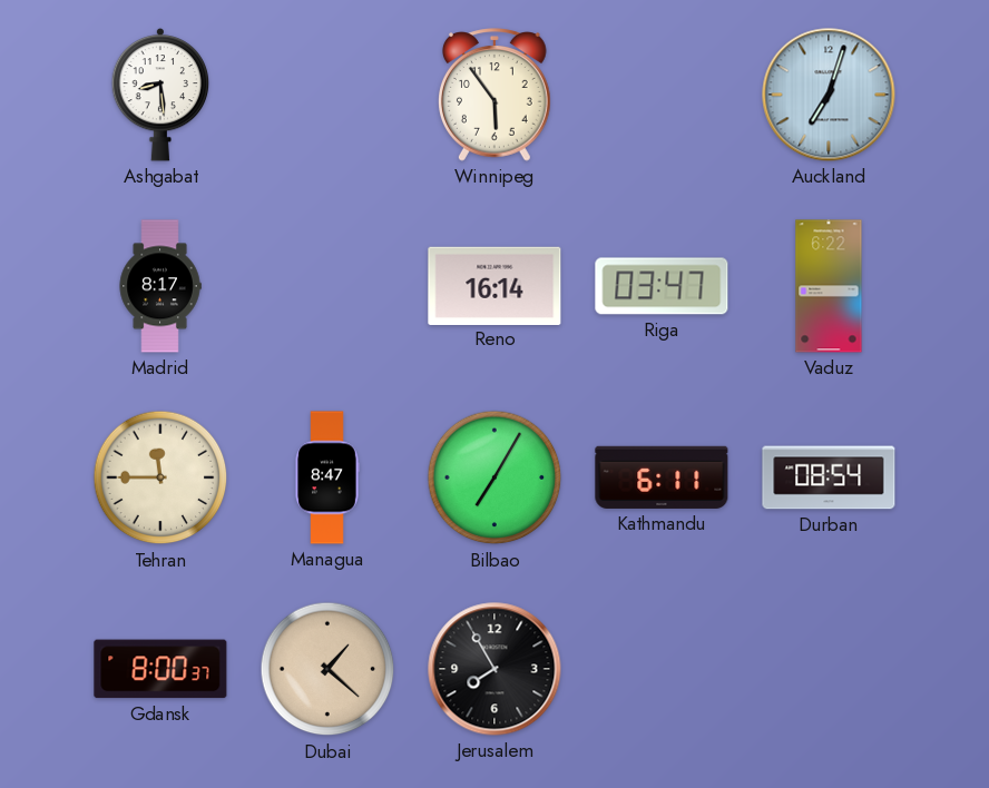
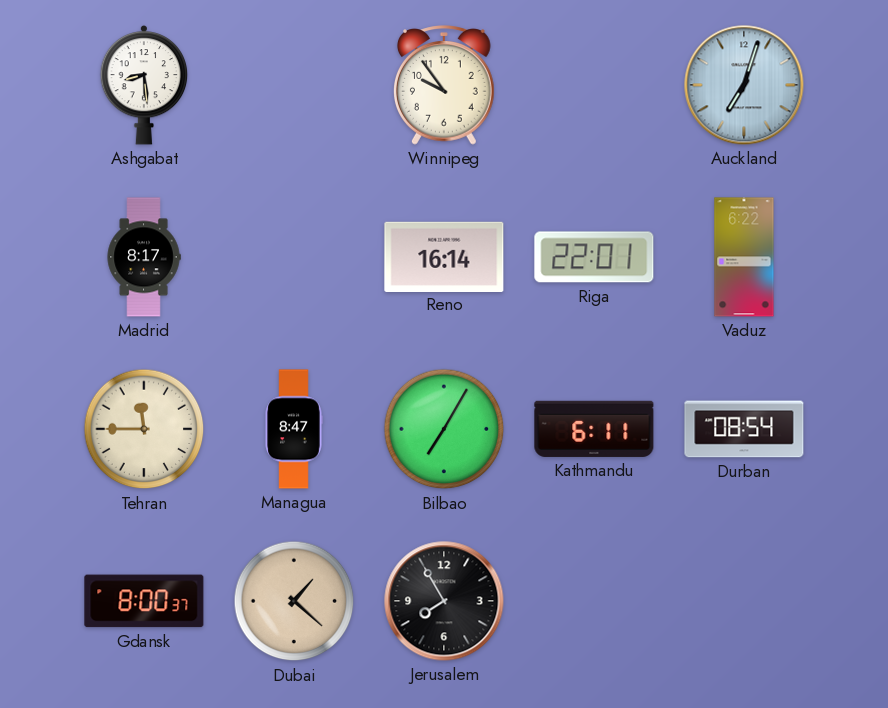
Winnipeg: 5:54 -> 9:54
Riga: 03:47 -> 22:01
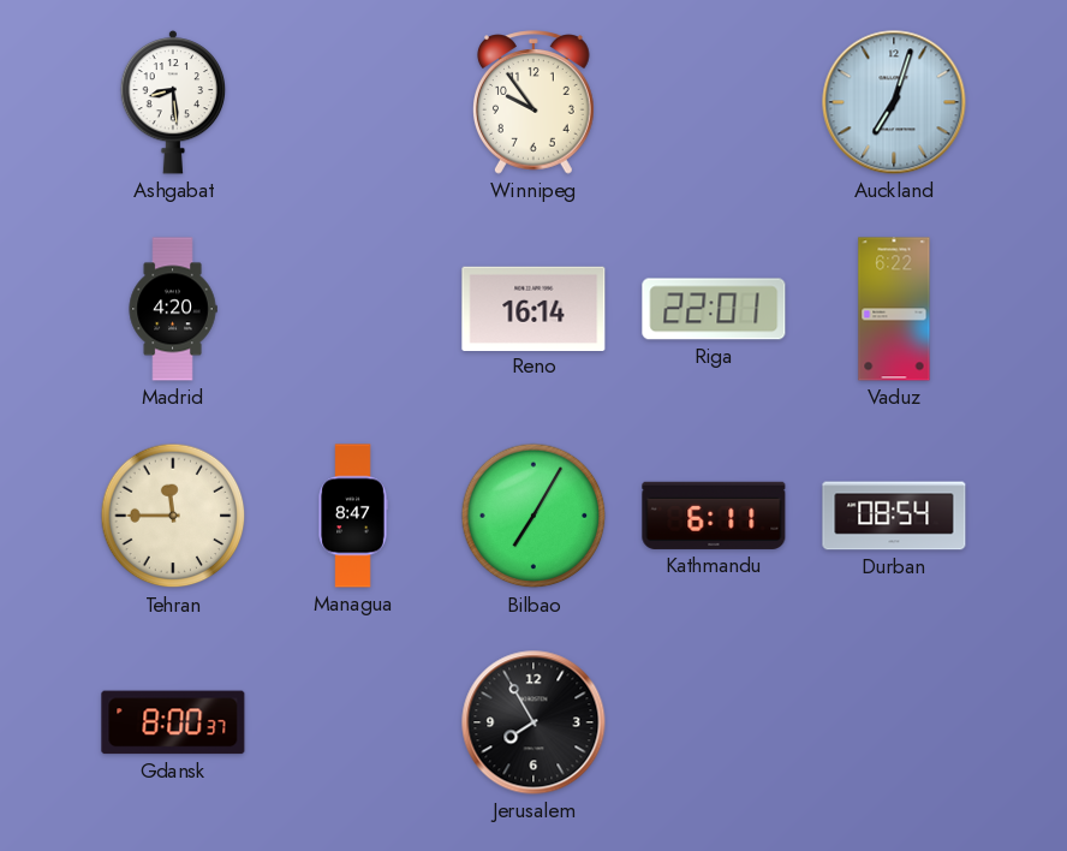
Madrid: 8:17 -> 4:20
Dubai: 1:22 -> none
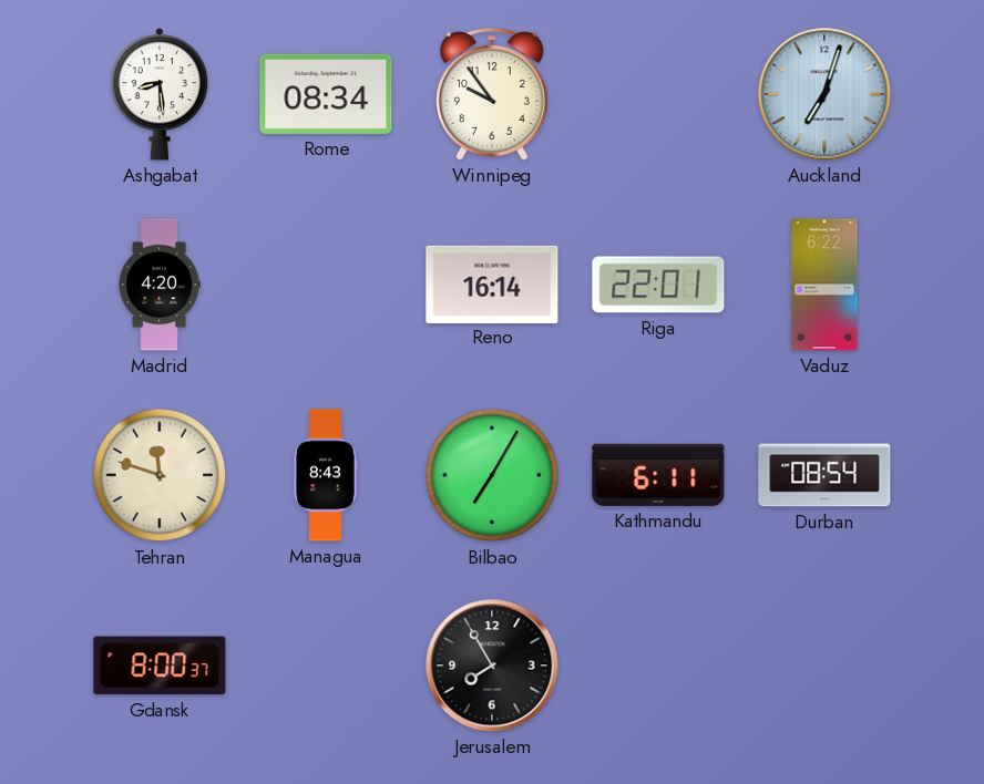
Rome: none -> 08:34
Tehran: 11:45 -> 11:48
Managua: 8:47 -> 8:43
